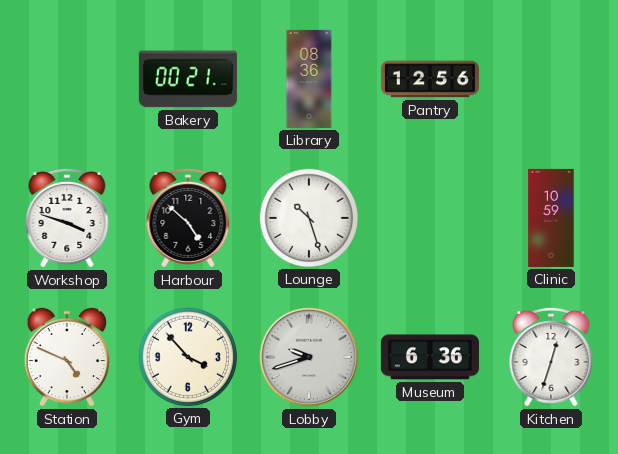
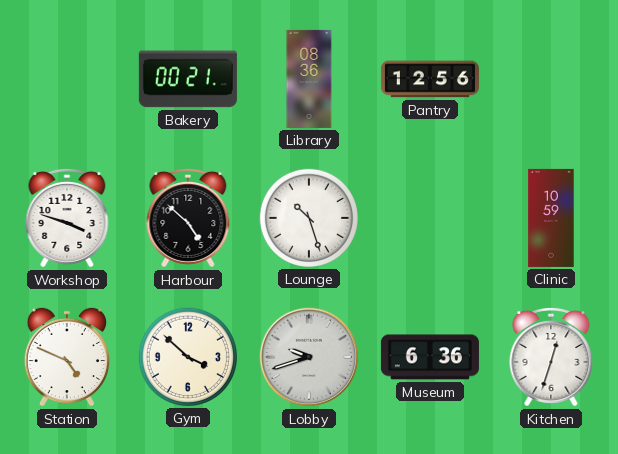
Gym: 3:53 -> 3:52
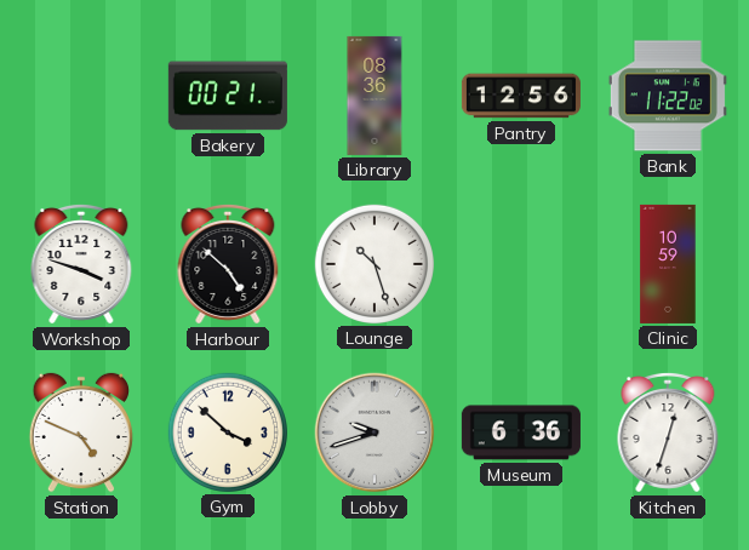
Bank: none -> 11:22
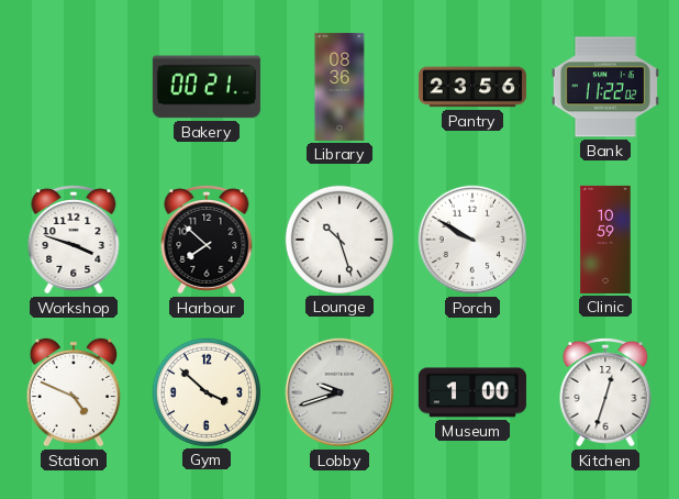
Pantry: 12:56 -> 23:56
Harbour: 4:52 -> 7:52
Porch: none -> 9:50
Museum: 6:36 -> 1:00
